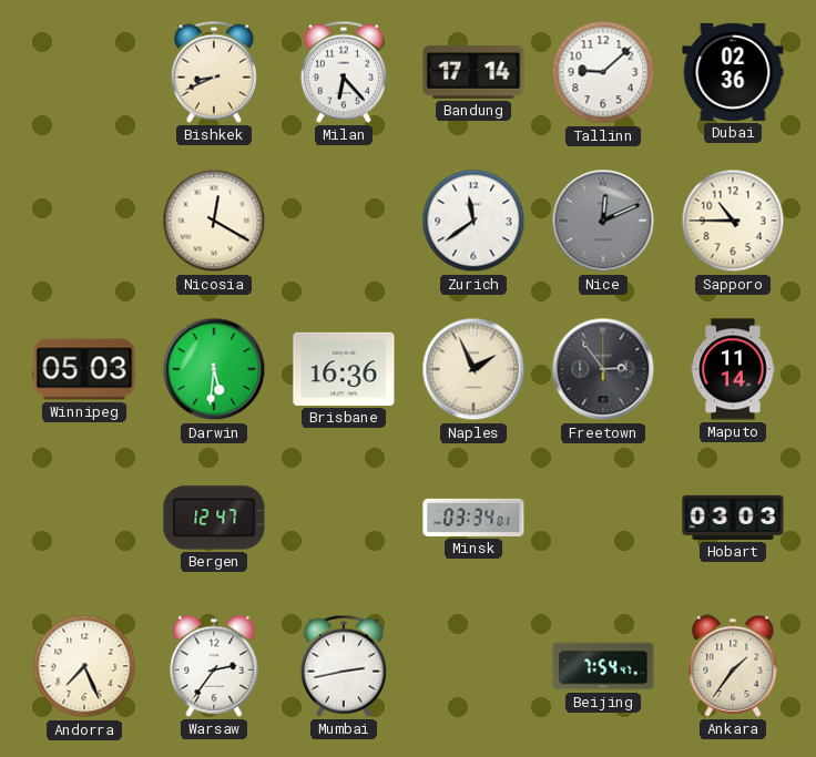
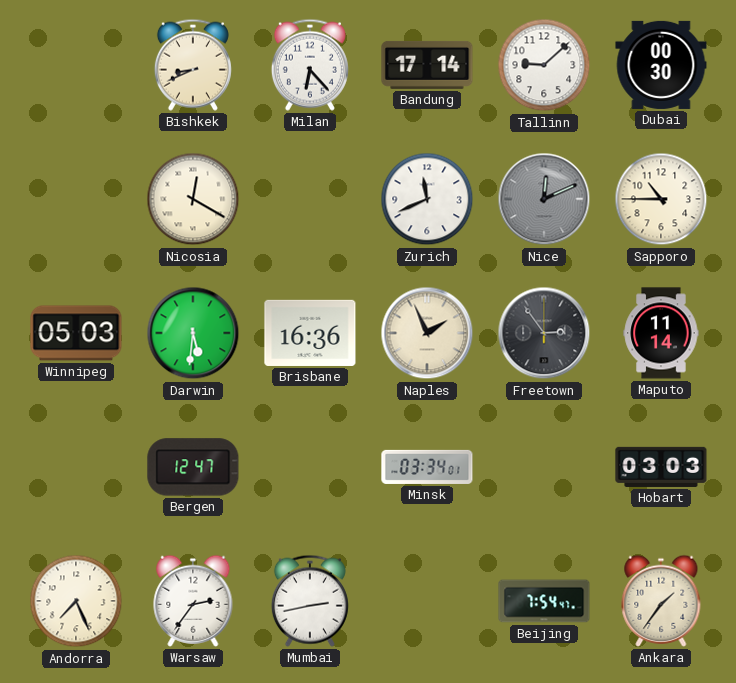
Dubai: 02:36 -> 00:30
Zurich: 11:39 -> 11:41
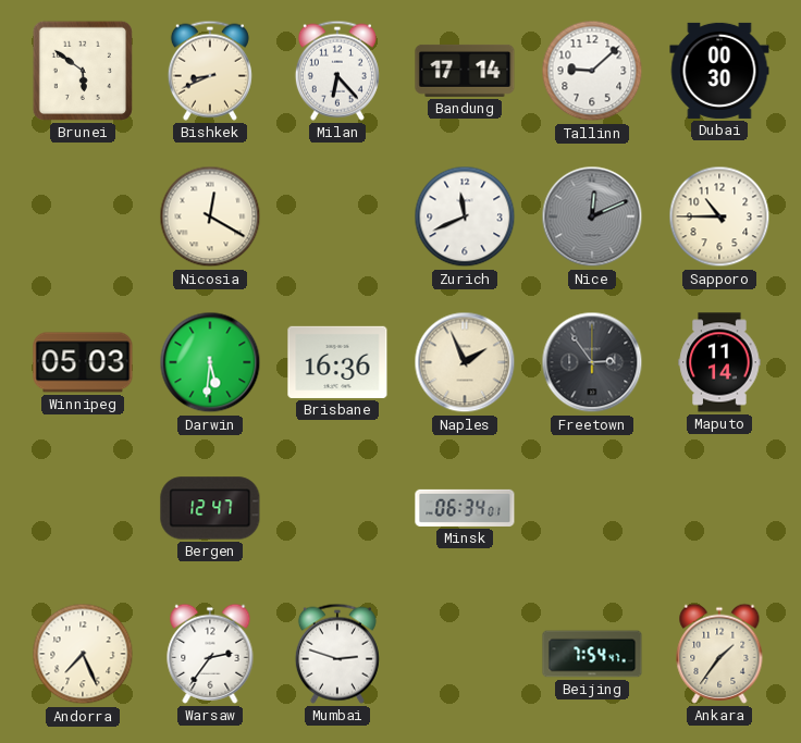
Brunei: none -> 5:51
Minsk: 03:34 -> 06:34
Hobart: 03:03 -> none
Mumbai: 2:43 -> 2:48
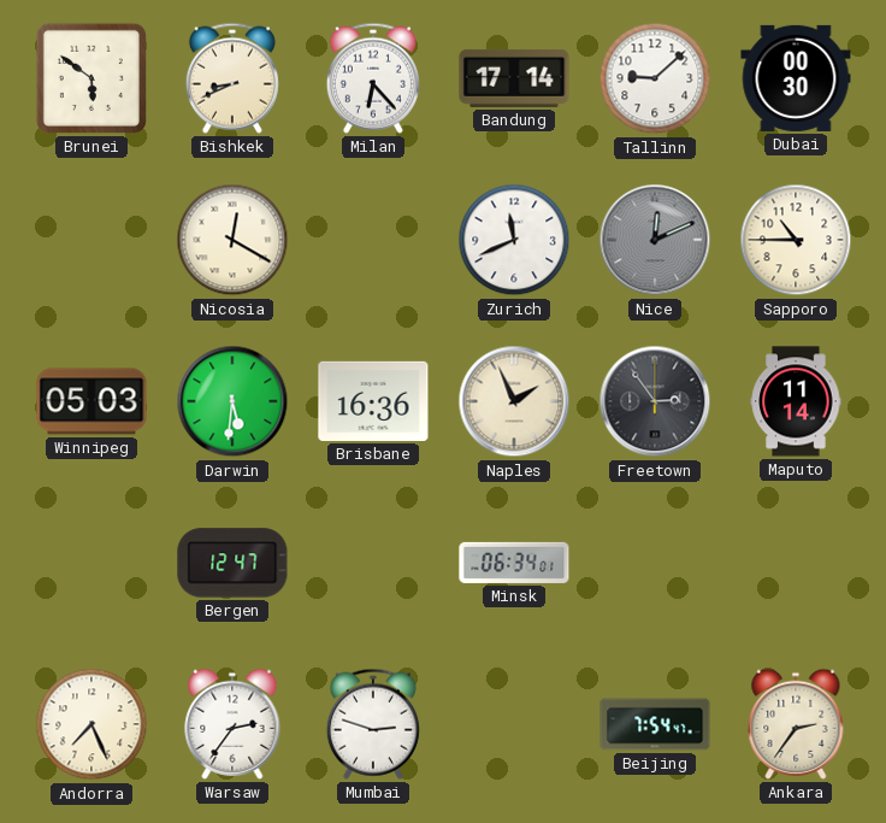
Ankara: 1:36 -> 2:36
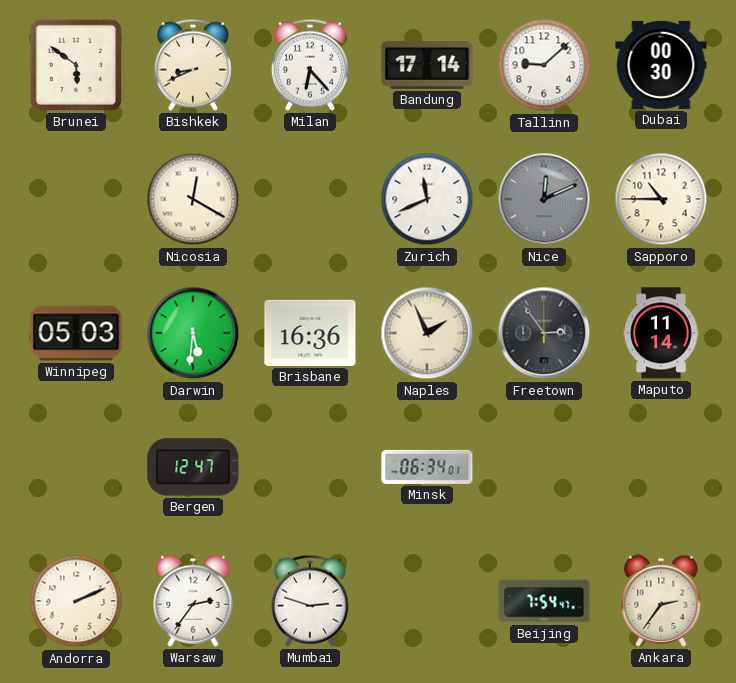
Andorra: 7:26 -> 2:11
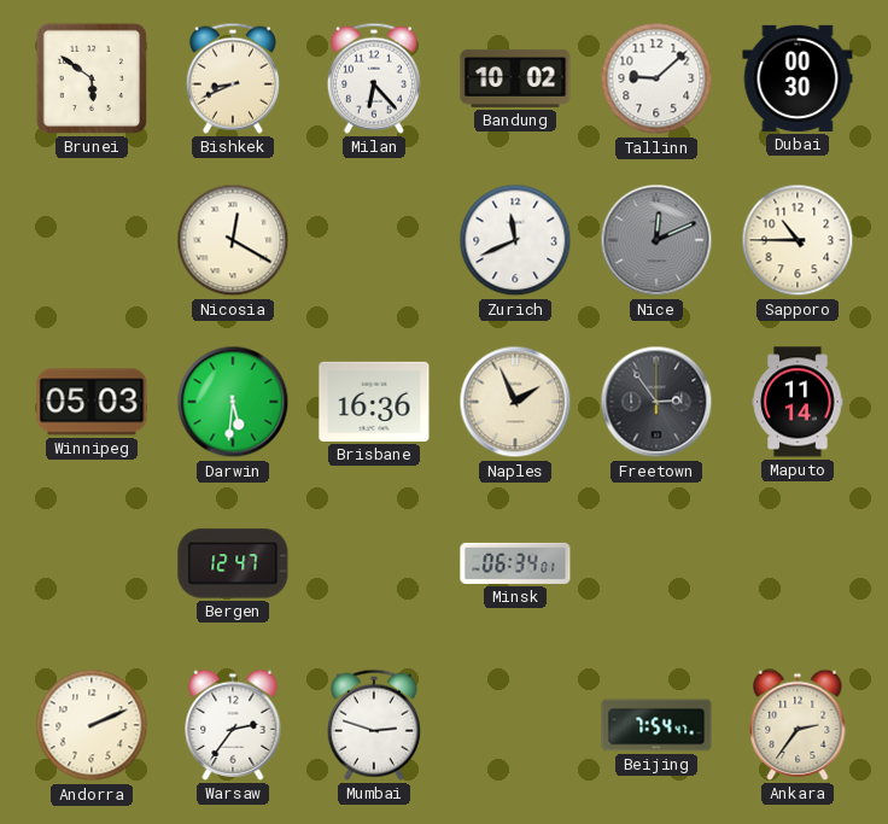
Bandung: 17:14 -> 10:02
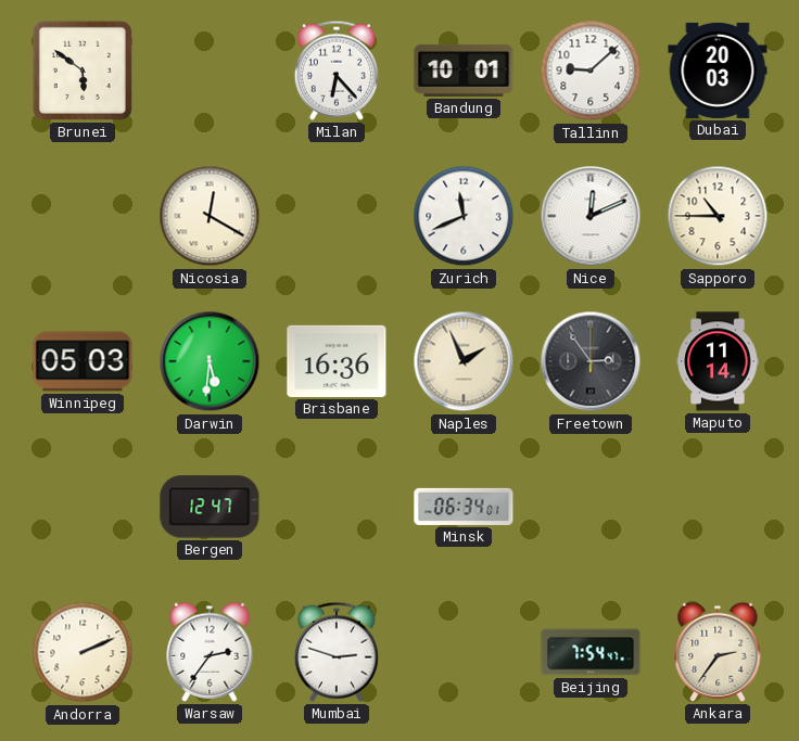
Bishkek: 8:41 -> none
Bandung: 10:02 -> 10:01
Dubai: 00:30 -> 20:03
Nice dial: grey -> white
